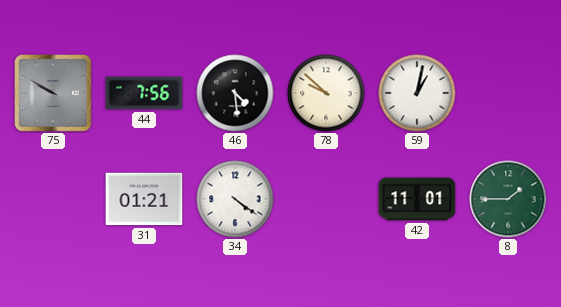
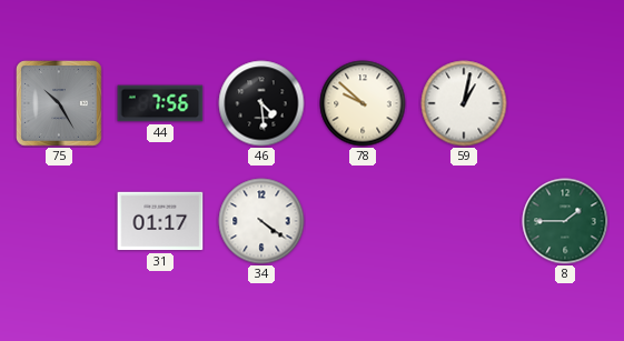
75: 9:50 -> 10:25
31: 01:21 -> 01:17
42: 11:01 -> none
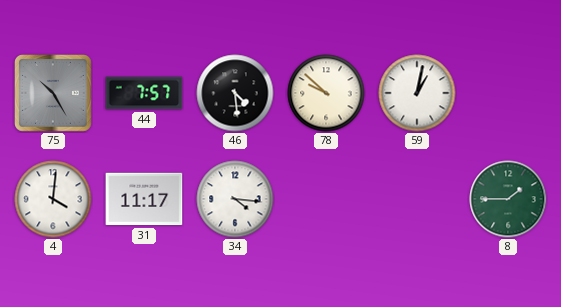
44: 7:56 -> 7:57
4: none -> 4:01
31: 01:17 -> 11:17
34: 4:21 -> 4:16
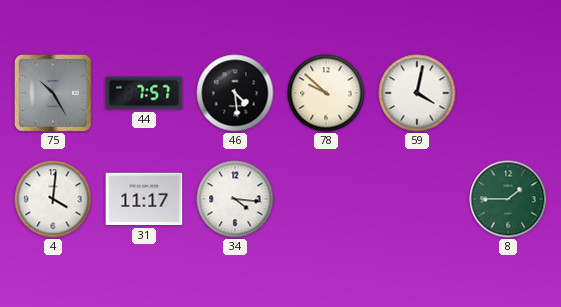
59: 1:02 -> 4:02
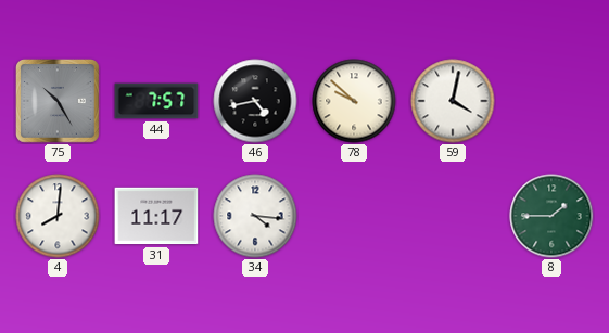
46: 4:29 -> 4:43
4: 4:01 -> 8:01
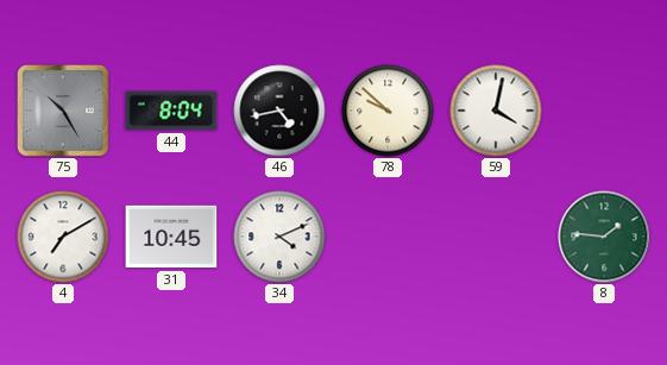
44: 7:57 -> 8:04
4: 8:01 -> 7:10
31: 11:17 -> 10:45
34: 4:16 -> 4:11
8: 1:45 -> 1:46
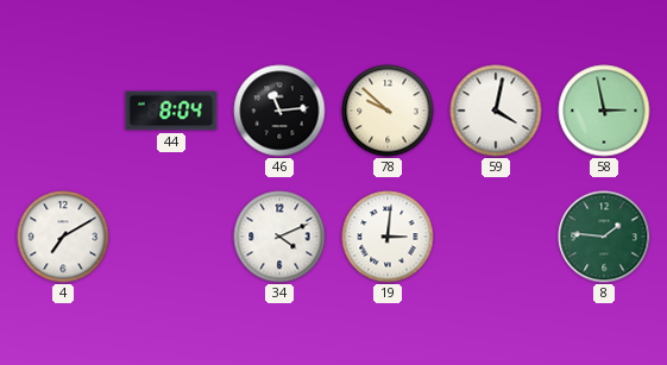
75: 10:25 -> none
46: 4:43 -> 11:14
58: none -> 2:58
31: 10:45 -> none
19: none -> 3:01
